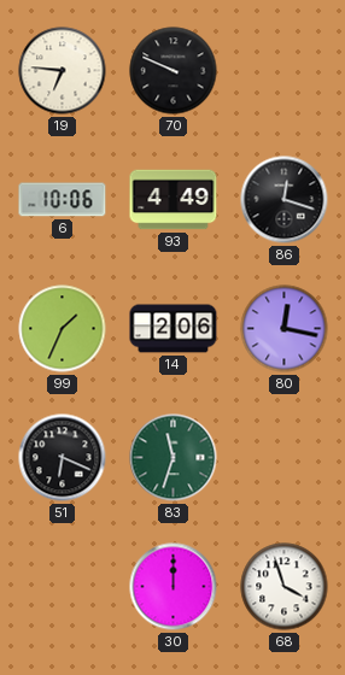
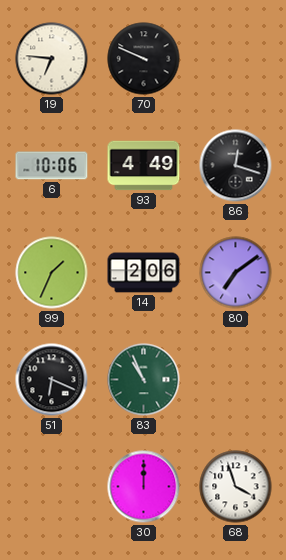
80: 12:17 -> 7:09
83: 11:33 -> 10:56
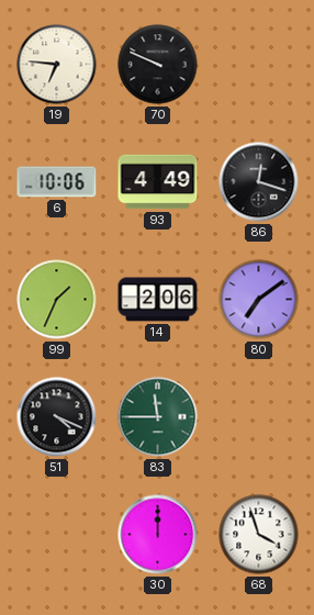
51: 6:19 -> 4:19
83: 10:56 -> 11:45
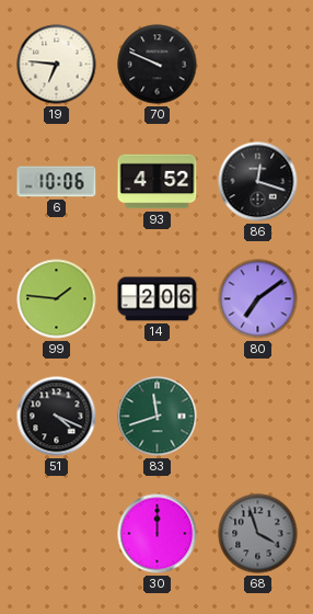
93: 4:49 -> 4:52
99: 1:34 -> 1:46
83: 11:45 -> 11:42
68 dial: white -> grey
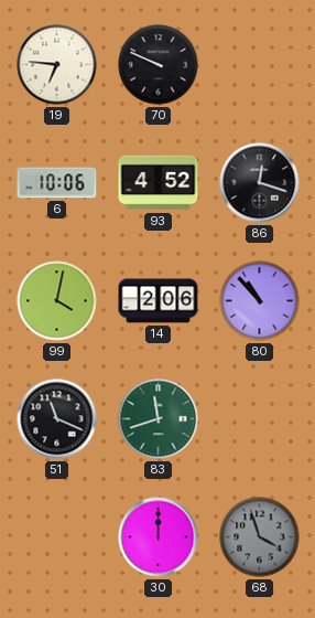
99: 1:46 -> 4:02
80: 7:09 -> 10:53
51: 4:19 -> 11:19
